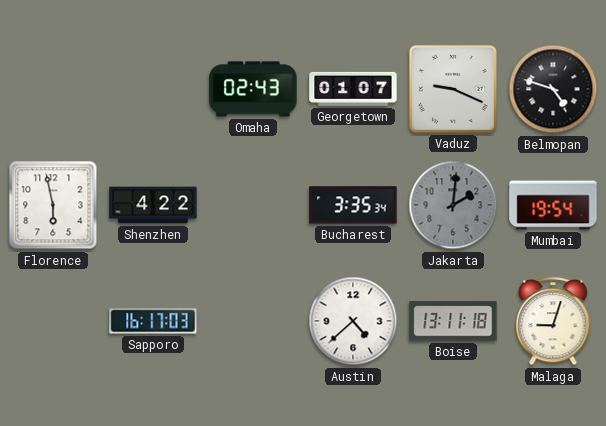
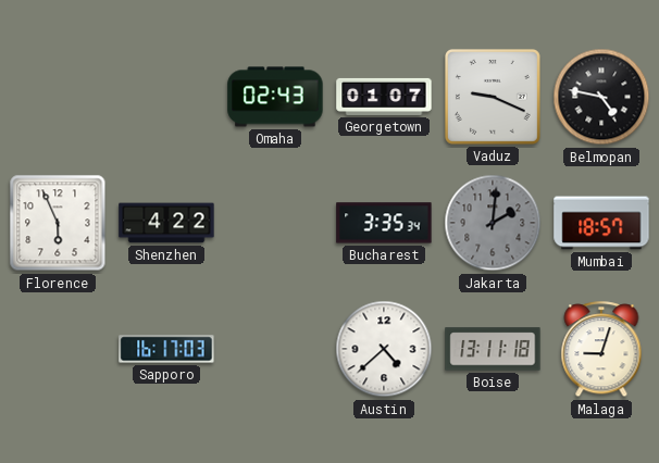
Belmopan: 4:48 -> 4:47
Florence: 5:58 -> 5:56
Mumbai: 19:54 -> 18:57
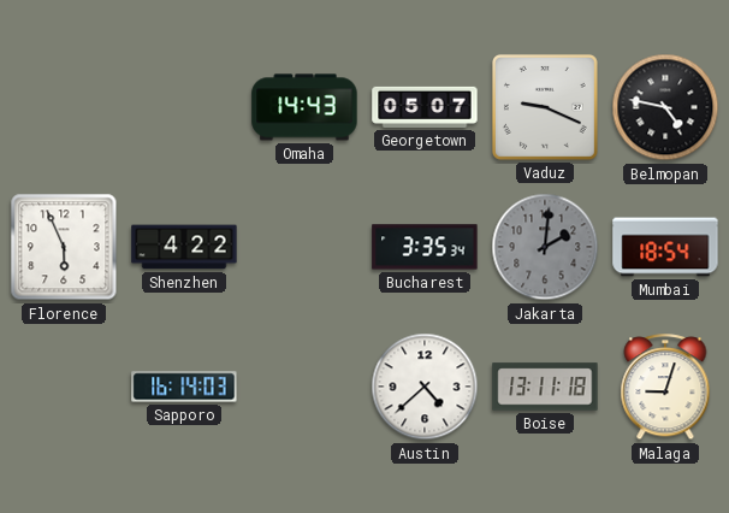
Omaha: 02:43 -> 14:43
Georgetown: 01:07 -> 05:07
Mumbai: 18:57 -> 18:54
Sapporo: 16:17 -> 16:14
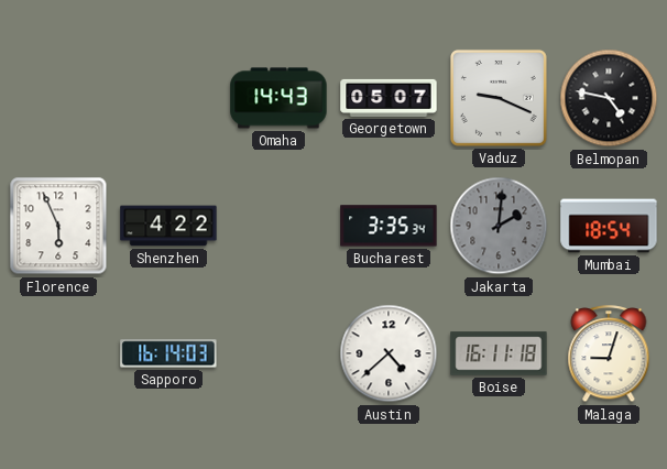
Boise: 13:11 -> 16:11
